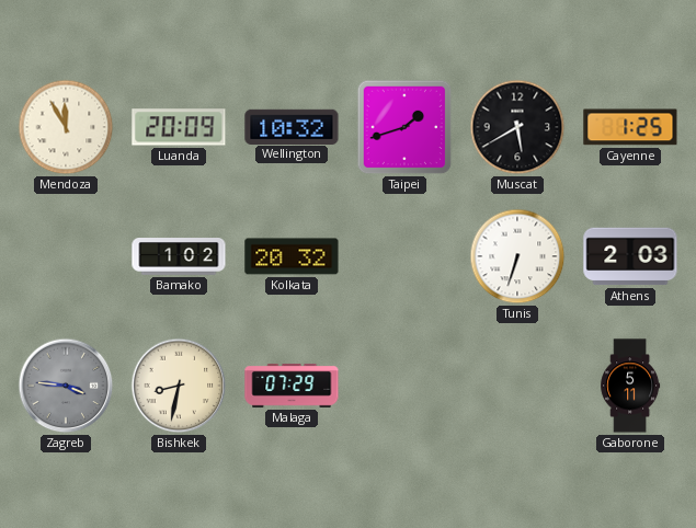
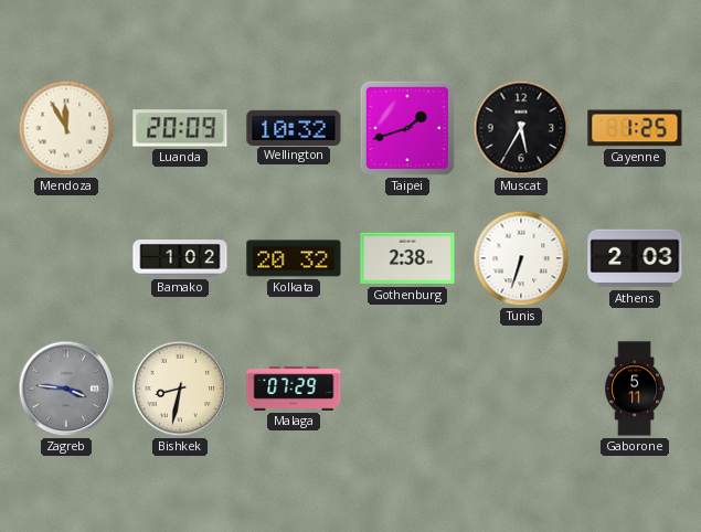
Muscat: 5:40 -> 5:35
Gothenburg: none -> 2:38
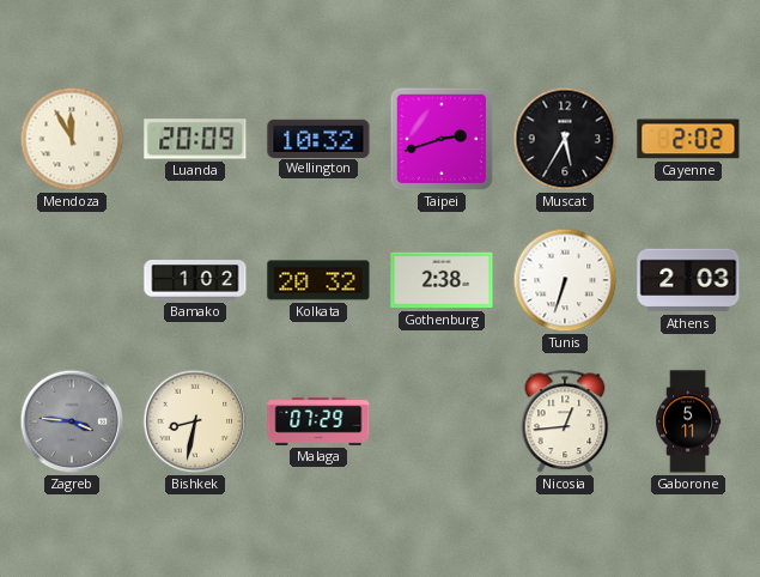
Taipei: 1:42 -> 2:42
Cayenne: 1:25 -> 2:02
Nicosia: none -> 12:44
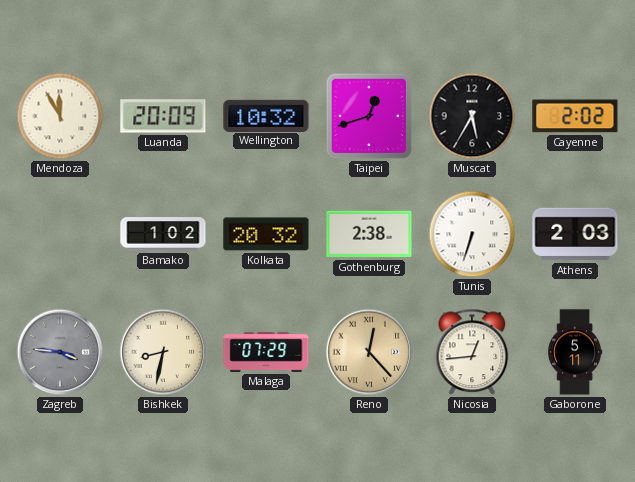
Taipei: 2:42 -> 12:42
Reno: none -> 12:23
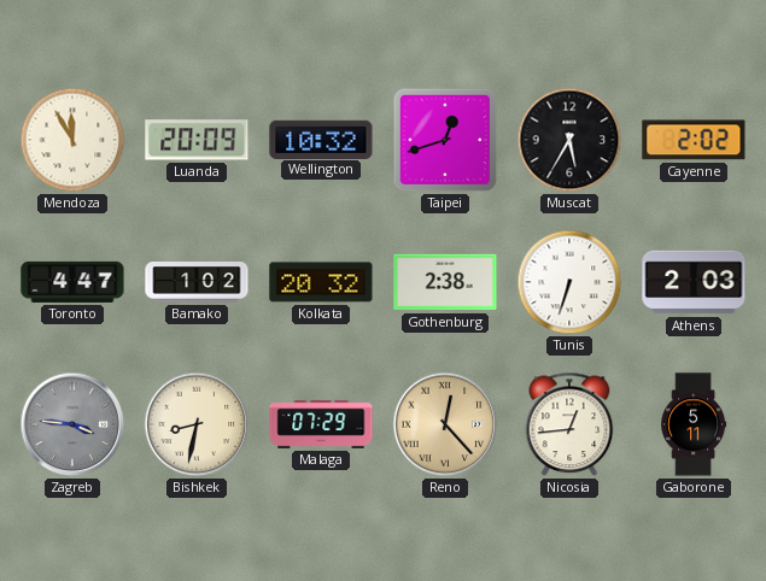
Toronto: none -> 4:47
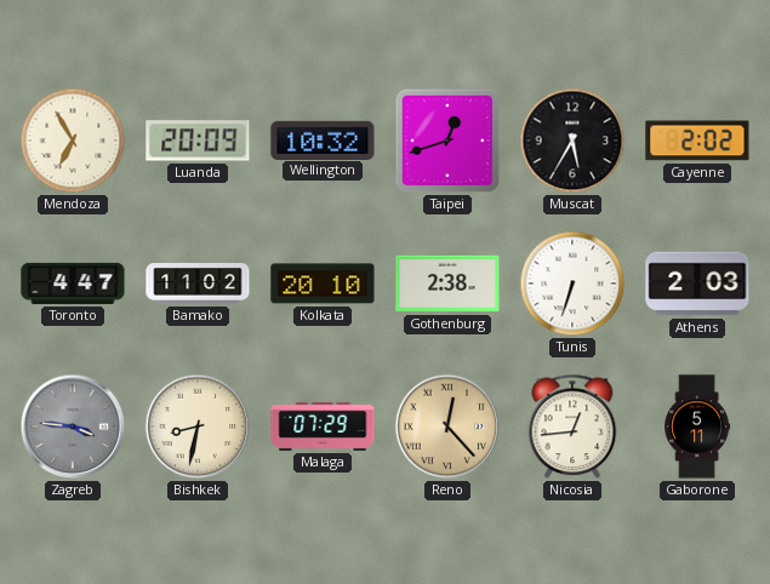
Mendoza: 11:55 -> 6:55
Bamako: 1:02 -> 11:02
Kolkata: 20:32 -> 20:10
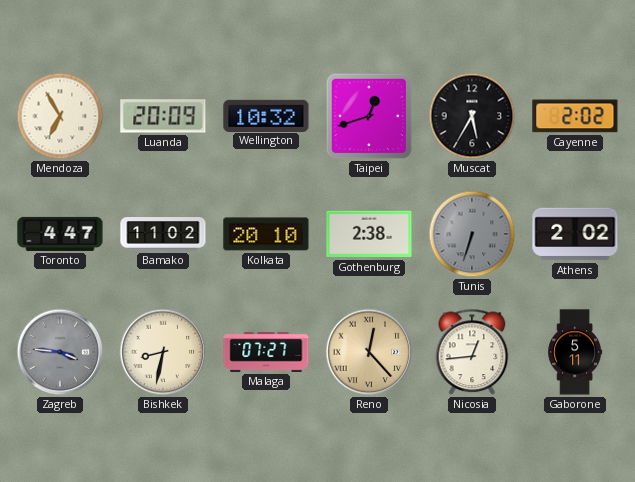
Tunis dial: white -> grey
Athens: 2:03 -> 2:02
Malaga: 07:29 -> 07:27
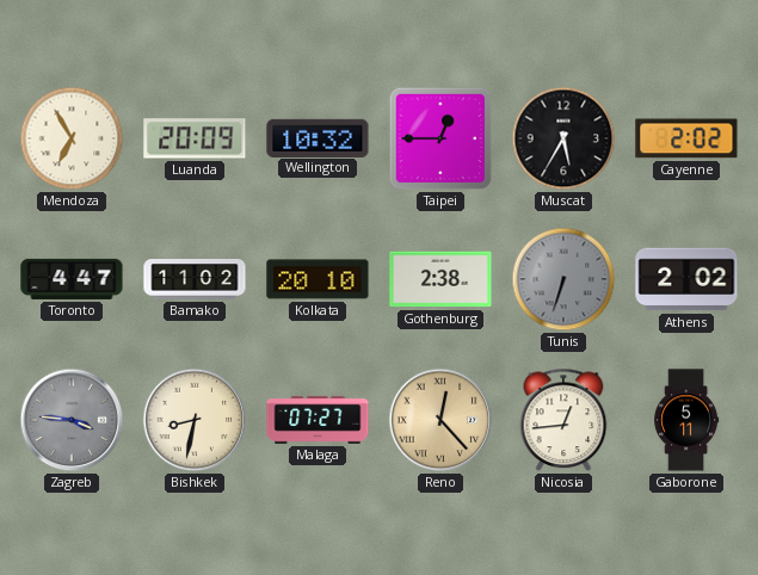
Taipei: 12:42 -> 12:45
